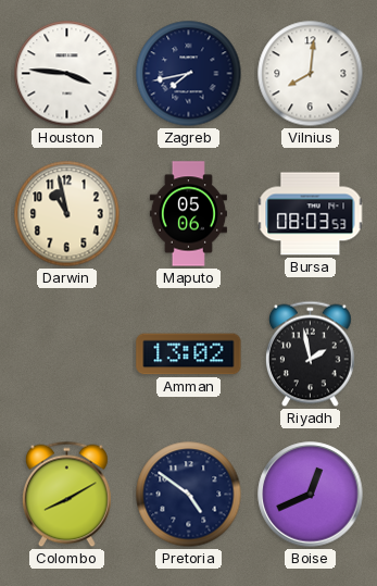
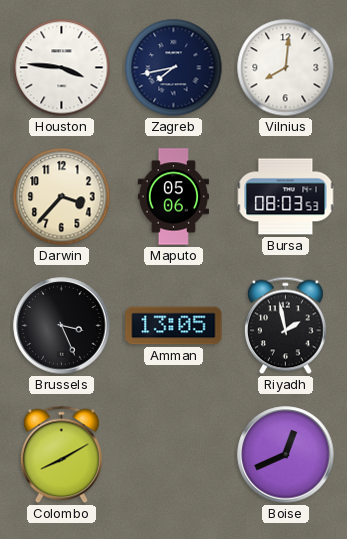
Darwin: 10:58 -> 3:37
Brussels: none -> 3:26
Amman: 13:02 -> 13:05
Pretoria: 4:51 -> none
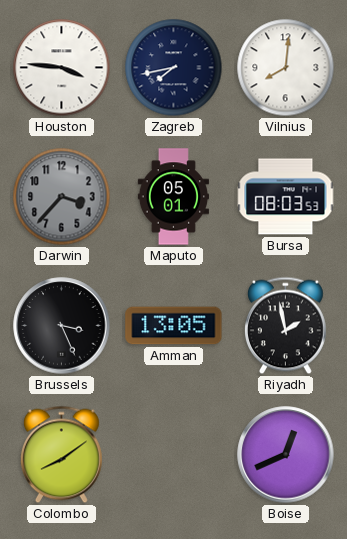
Darwin dial: cream -> grey
Maputo: 05:06 -> 05:01
Colombo: 8:10 -> 8:09
